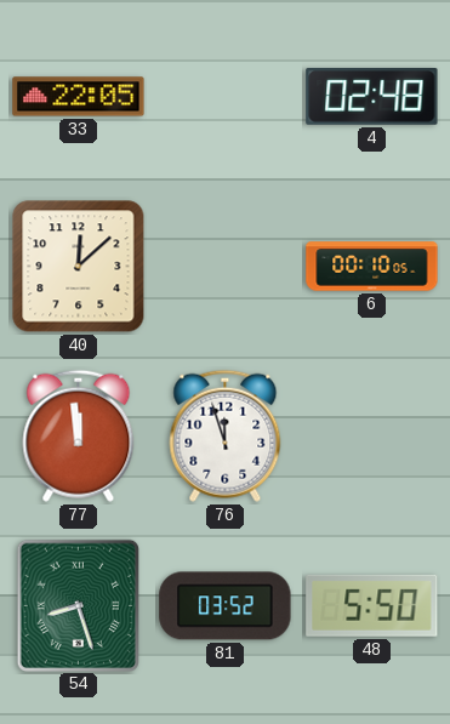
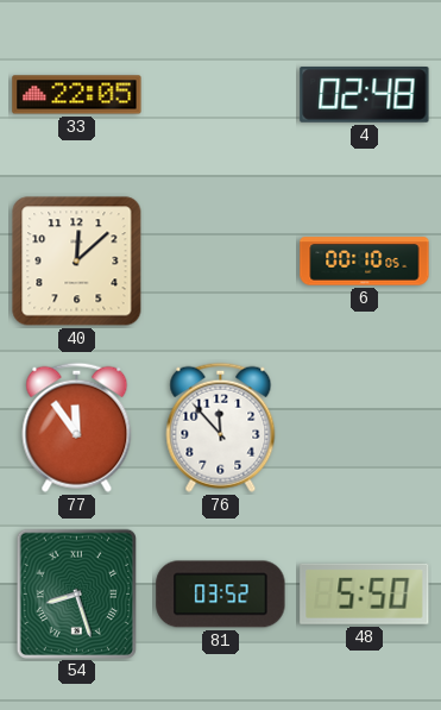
77: 11:59 -> 11:54
76: 11:57 -> 11:53
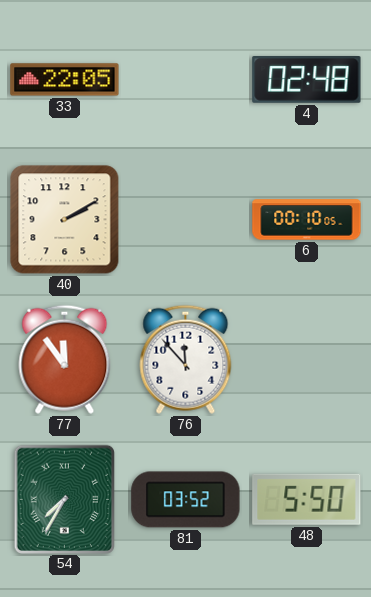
40: 12:08 -> 2:10
54: 8:27 -> 7:35
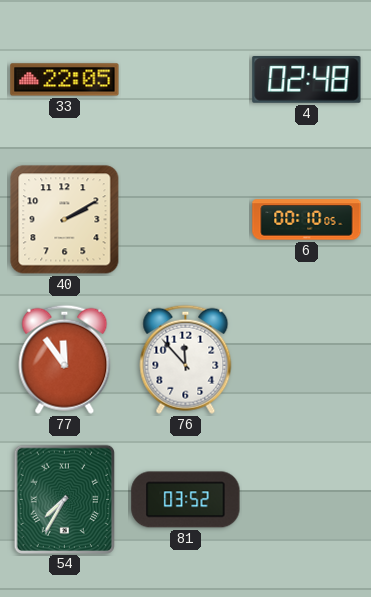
48: 5:50 -> none
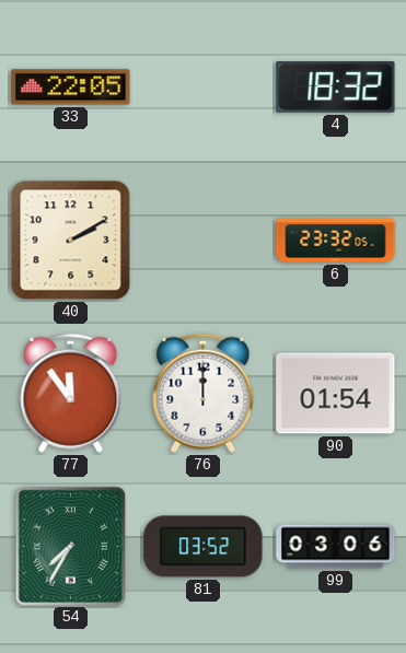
4: 02:48 -> 18:32
6: 00:10 -> 23:32
76: 11:53 -> 12:00
90: none -> 01:54
99: none -> 03:06
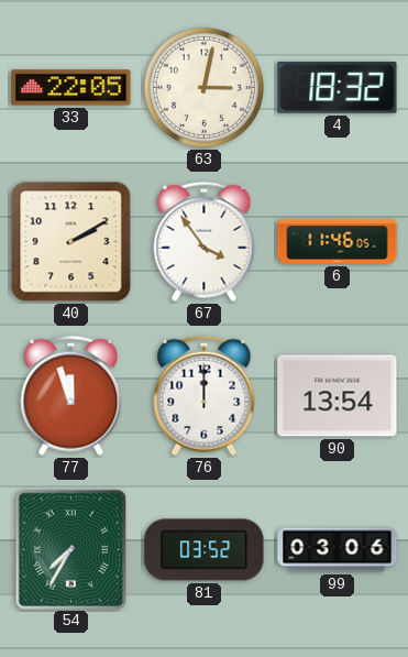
63: none -> 3:02
67: none -> 3:54
6: 23:32 -> 11:46
77: 11:54 -> 11:57
90: 01:54 -> 13:54
